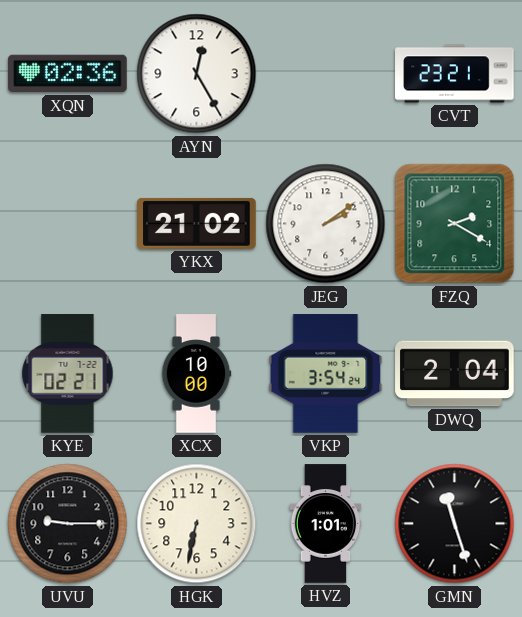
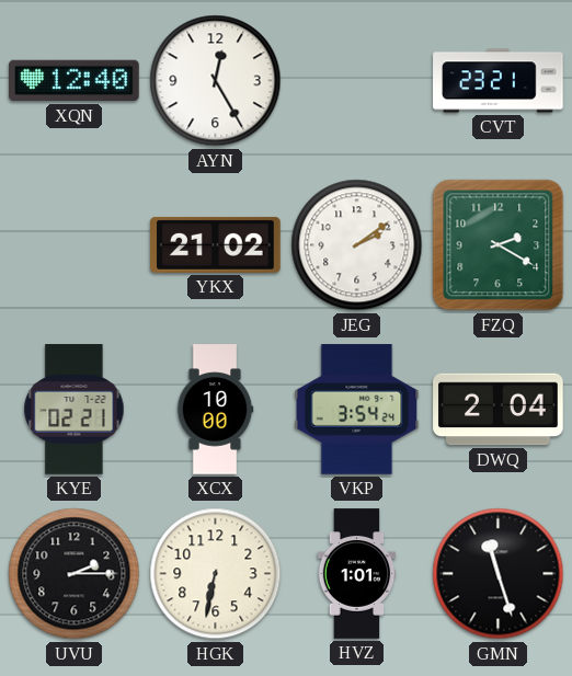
XQN: 02:36 -> 12:40
UVU: 9:15 -> 2:15
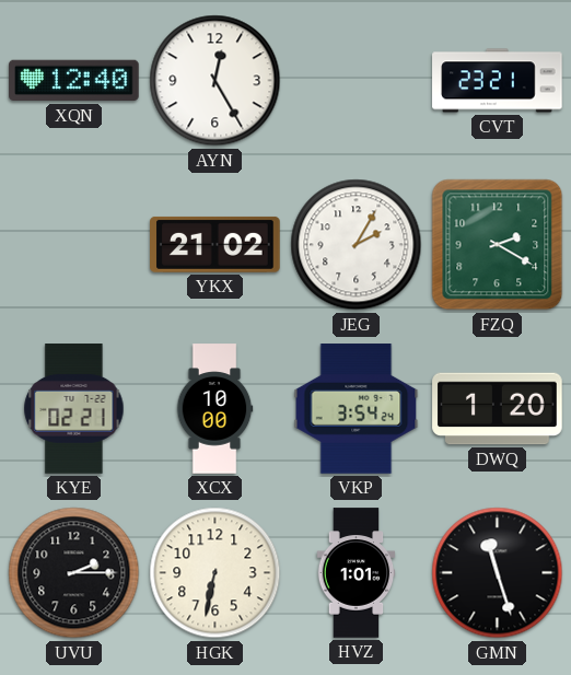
JEG: 2:09 -> 2:05
DWQ: 2:04 -> 1:20
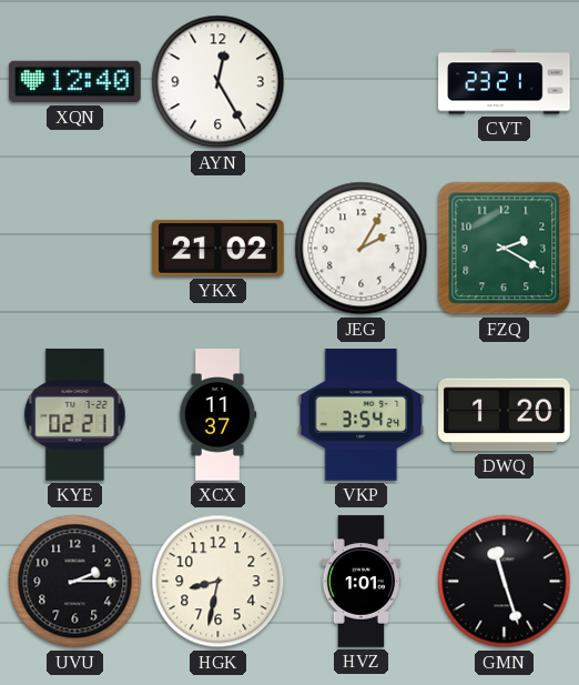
XCX: 10:00 -> 11:37
HGK: 6:32 -> 8:32
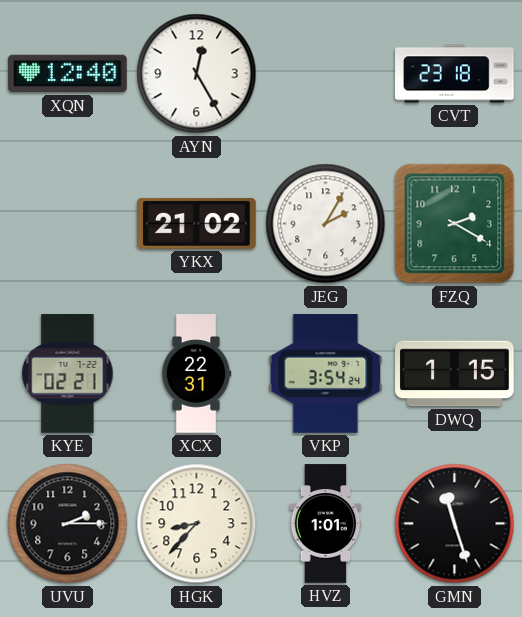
CVT: 23:21 -> 23:18
XCX: 11:37 -> 22:31
DWQ: 1:20 -> 1:15
HGK: 8:32 -> 8:37
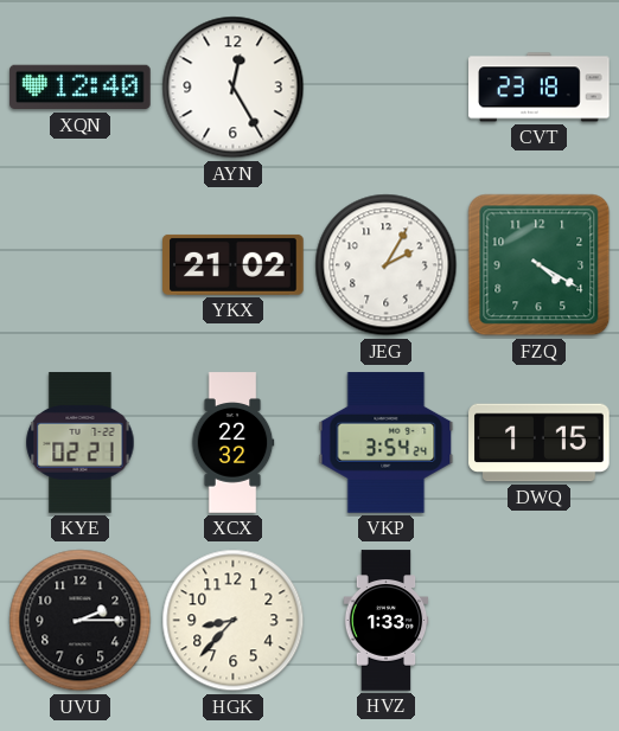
FZQ: 2:20 -> 4:20
XCX: 22:31 -> 22:32
HVZ: 1:01 -> 1:33
GMN: 11:27 -> none
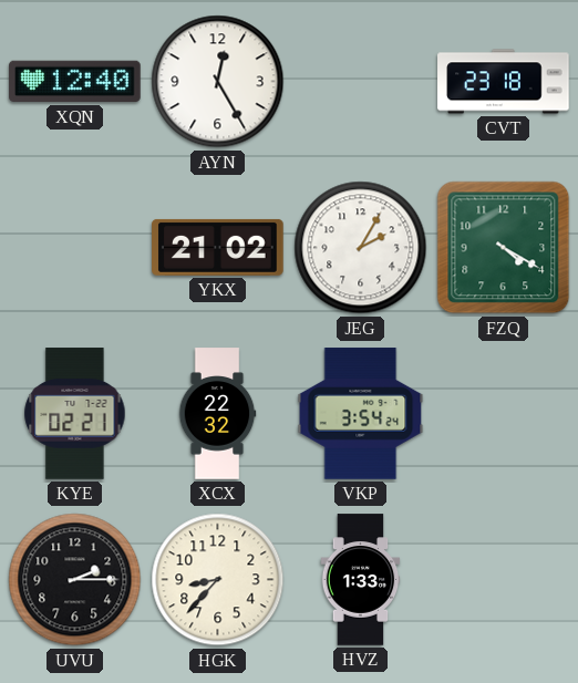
DWQ: 1:15 -> none
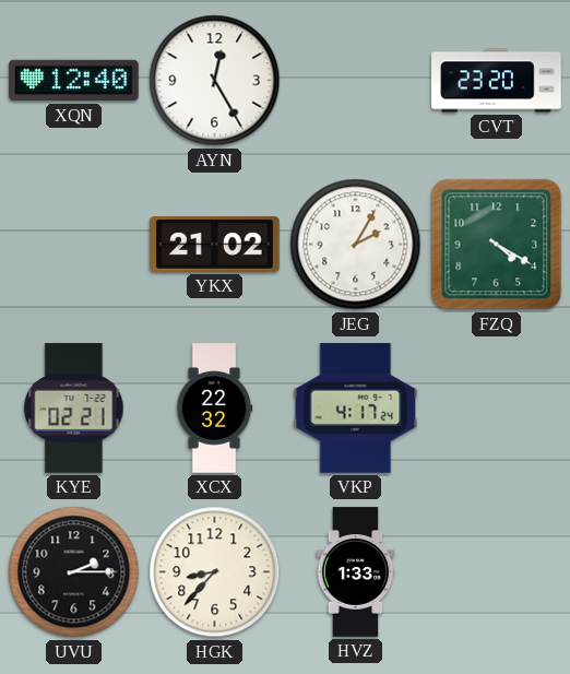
CVT: 23:18 -> 23:20
VKP: 3:54 -> 4:17
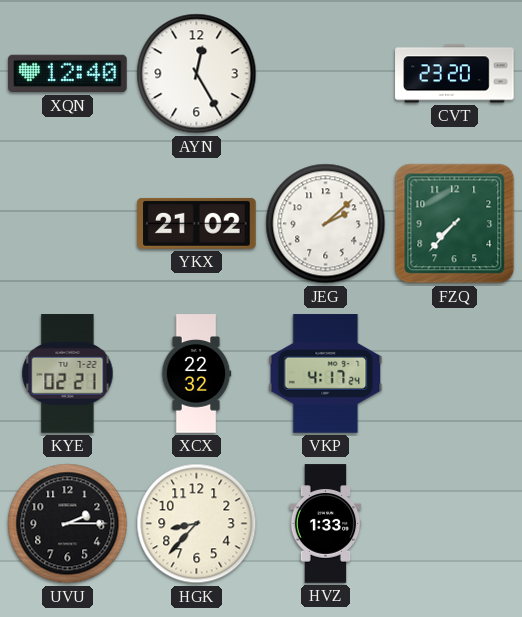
JEG: 2:05 -> 2:08
FZQ: 4:20 -> 7:37
